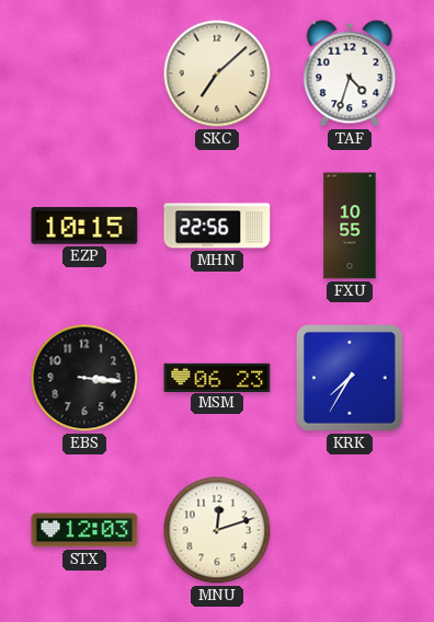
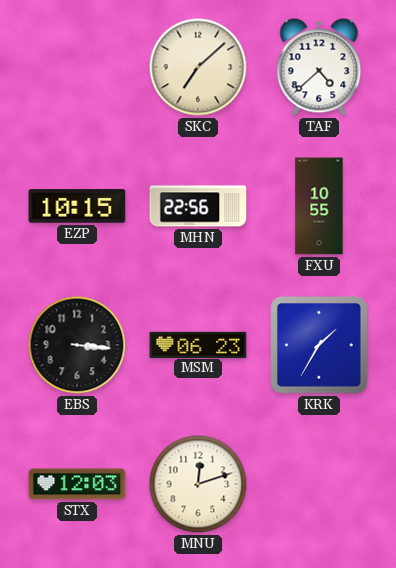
TAF: 4:33 -> 4:38
KRK: 7:35 -> 1:35
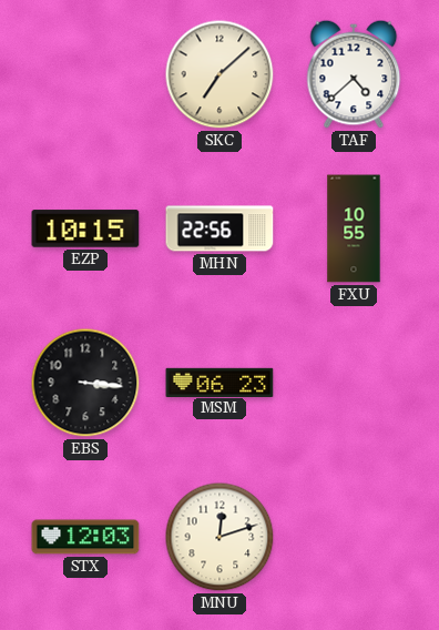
KRK: 1:35 -> none
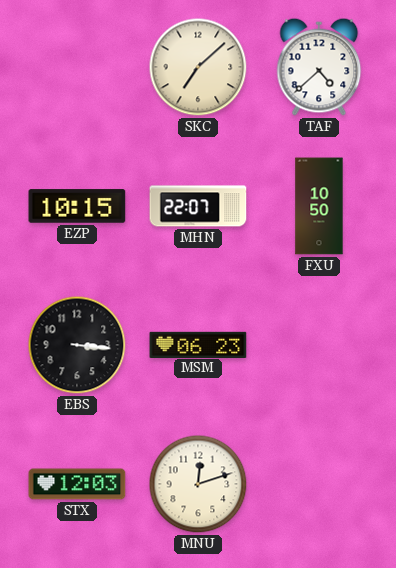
MHN: 22:56 -> 22:07
FXU: 10:55 -> 10:50
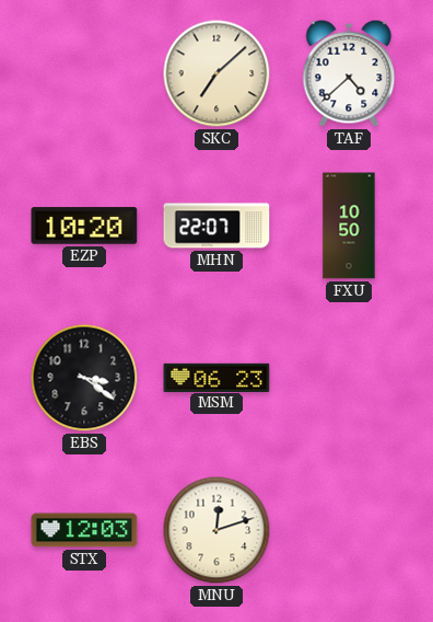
EZP: 10:15 -> 10:20
EBS: 3:16 -> 3:21
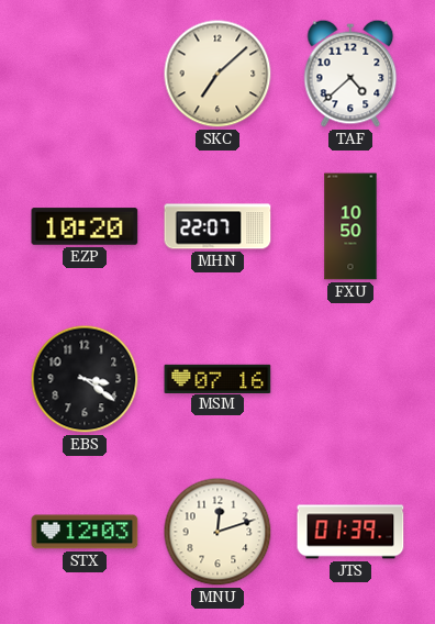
MSM: 06:23 -> 07:16
JTS: none -> 01:39
